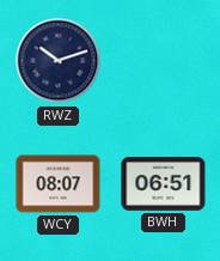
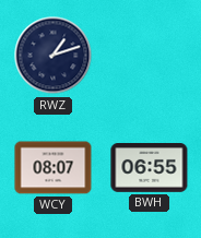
RWZ: 10:12 -> 1:12
BWH: 06:51 -> 06:55
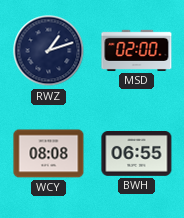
MSD: none -> 02:00
WCY: 08:07 -> 08:08
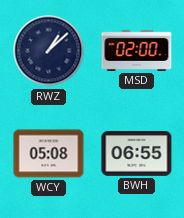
RWZ: 1:12 -> 1:08
WCY: 08:08 -> 05:08
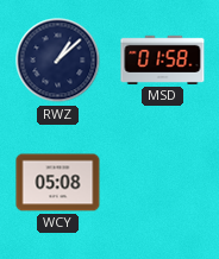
MSD: 02:00 -> 01:58
BWH: 06:55 -> none
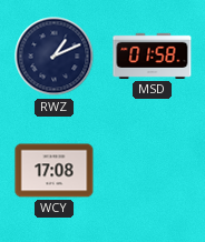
RWZ: 1:08 -> 1:11
WCY: 05:08 -> 17:08
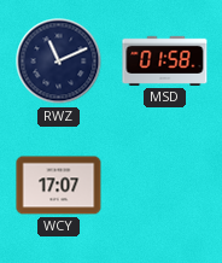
RWZ: 1:11 -> 11:11
WCY: 17:08 -> 17:07
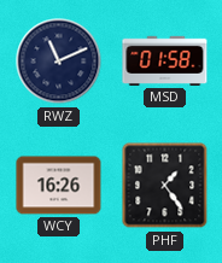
WCY: 17:07 -> 16:26
PHF: none -> 1:24
